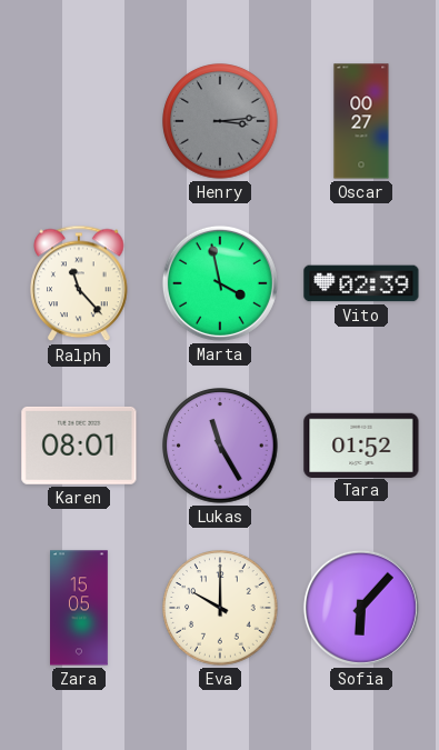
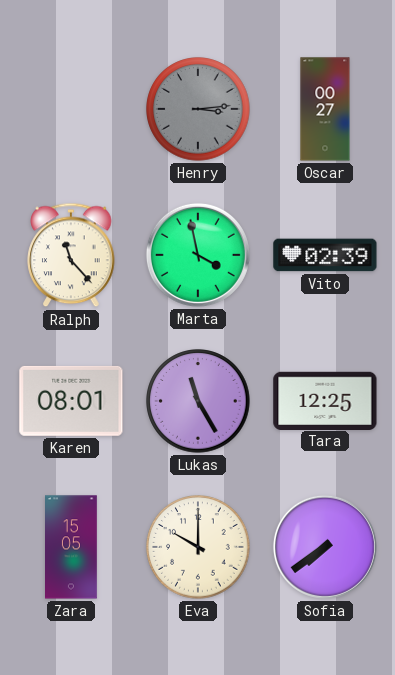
Tara: 01:52 -> 12:25
Sofia: 6:07 -> 7:39
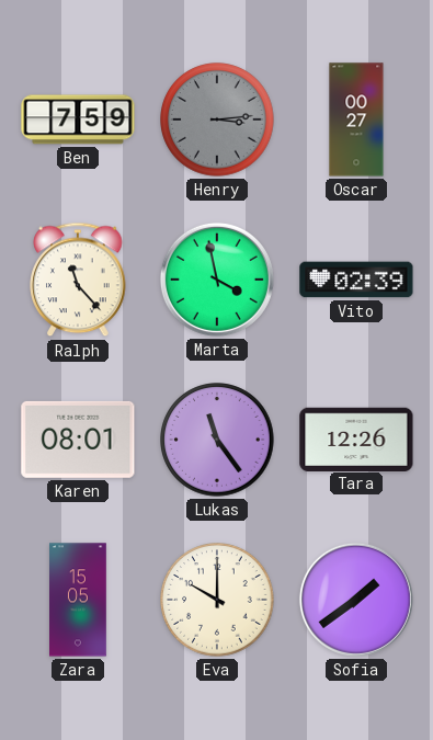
Ben: none -> 7:59
Lukas: 11:25 -> 11:24
Tara: 12:25 -> 12:26
Sofia: 7:39 -> 1:39
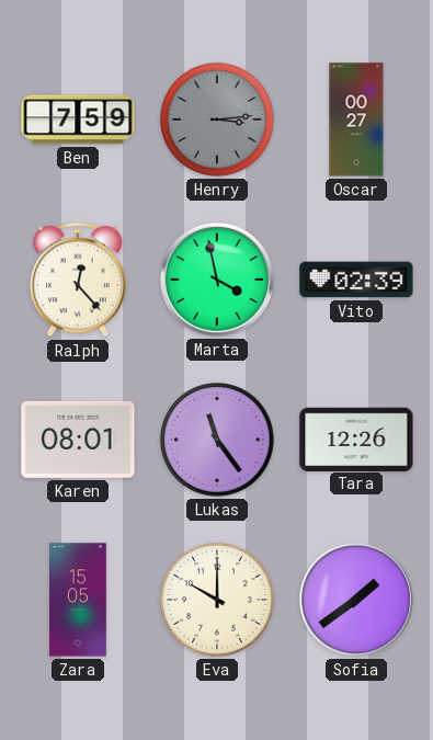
Ralph: 11:23 -> 12:23
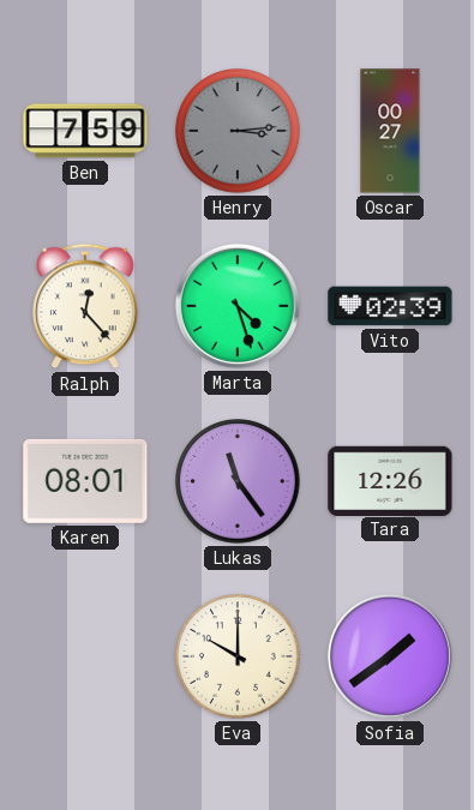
Marta: 3:58 -> 4:27
Zara: 15:05 -> none
